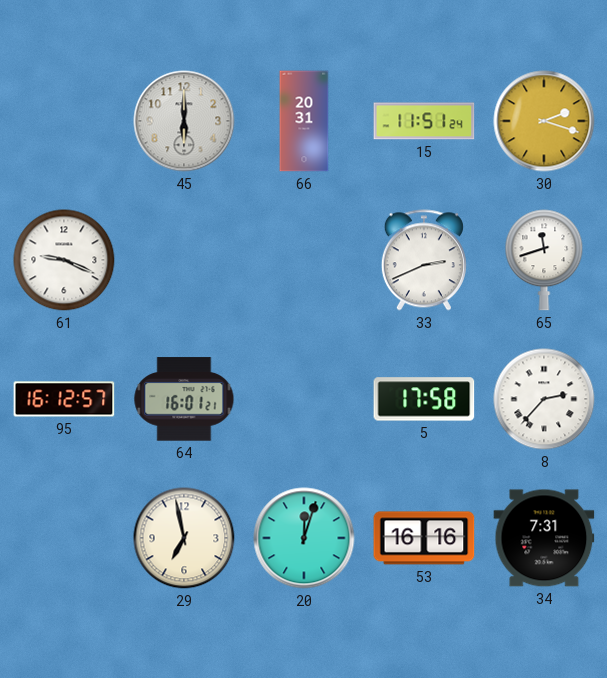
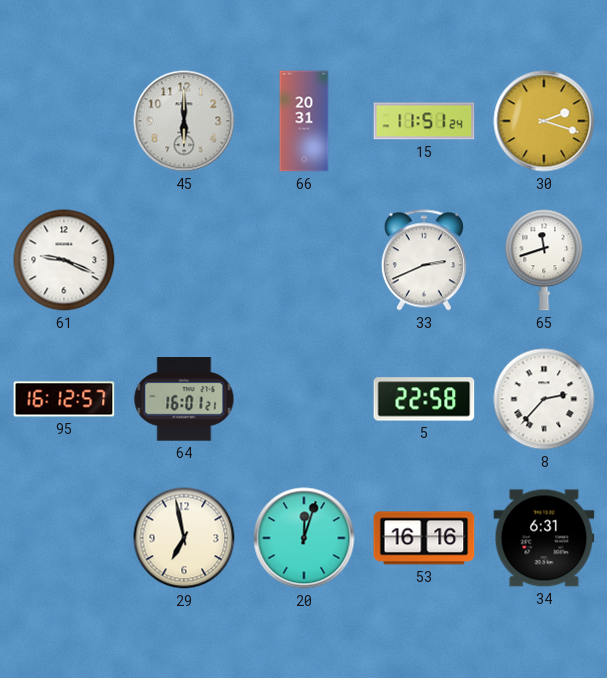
5: 17:58 -> 22:58
34: 7:31 -> 6:31
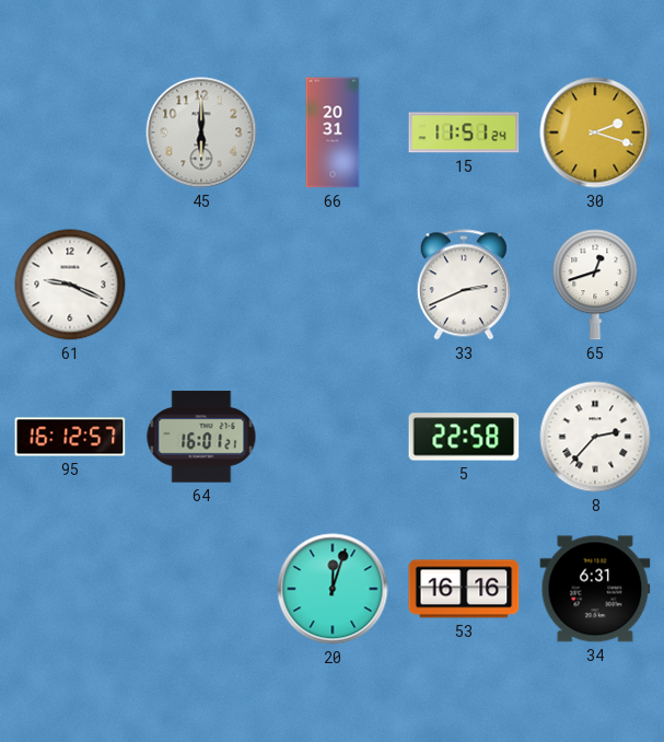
65: 11:42 -> 12:42
29: 6:58 -> none
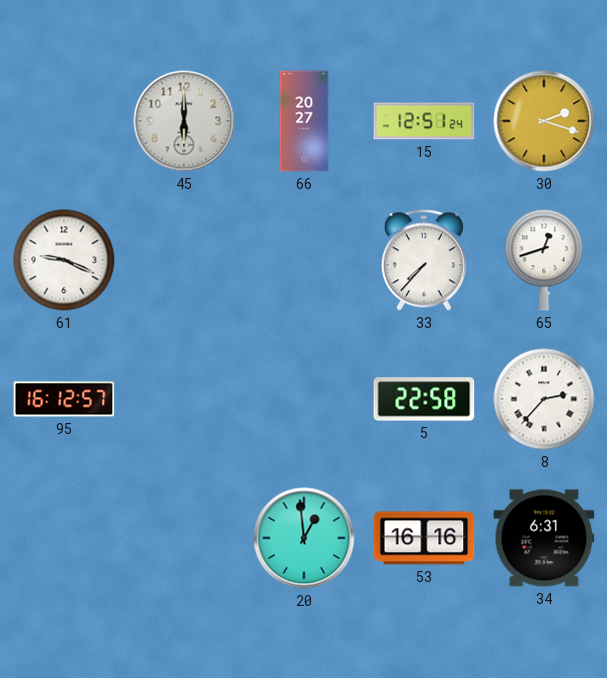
66: 20:31 -> 20:27
15: 11:51 -> 12:51
33: 2:41 -> 7:37
64: 16:01 -> none
20: 12:03 -> 12:59
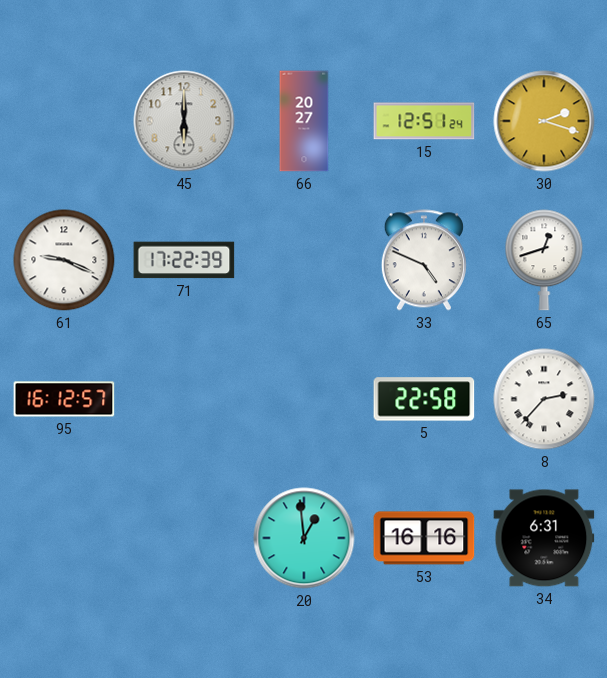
71: none -> 17:22
33: 7:37 -> 4:49
